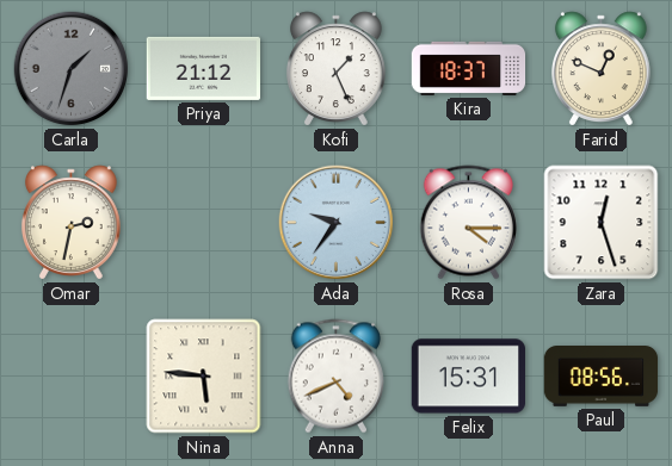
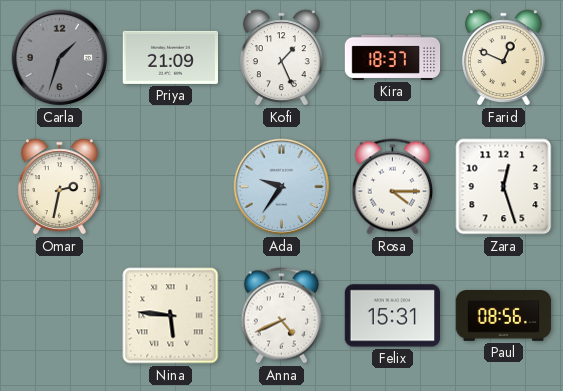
Priya: 21:12 -> 21:09
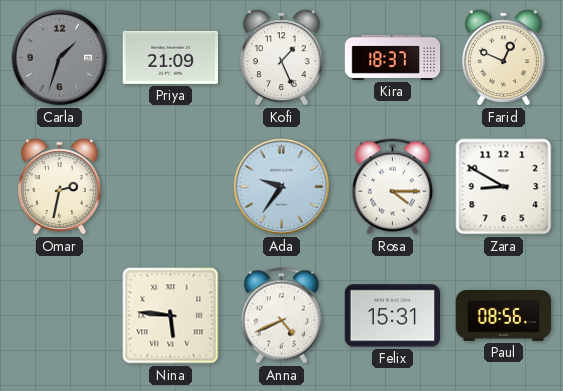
Zara: 12:27 -> 8:50
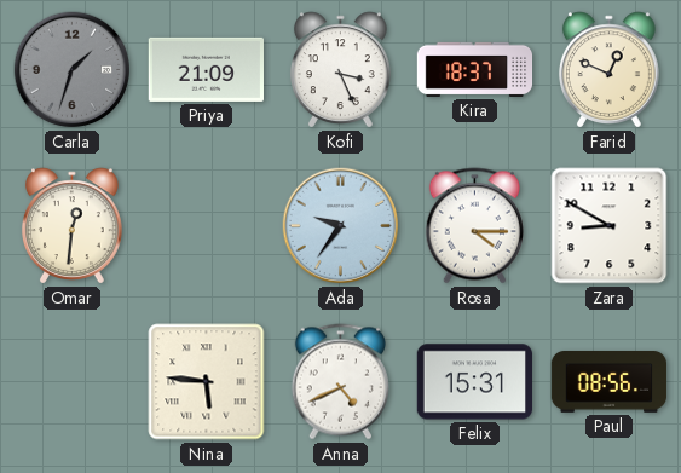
Kofi: 1:26 -> 3:26
Omar: 2:32 -> 12:31
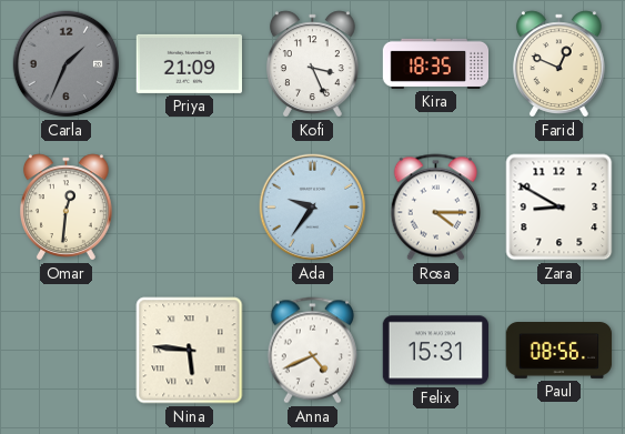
Carla: 1:33 -> 1:34
Kira: 18:37 -> 18:35
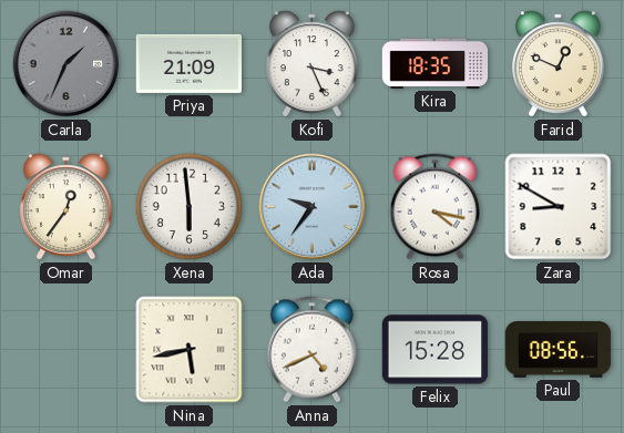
Omar: 12:31 -> 12:36
Xena: none -> 5:59
Rosa: 4:15 -> 4:17
Nina: 5:46 -> 5:43
Felix: 15:31 -> 15:28
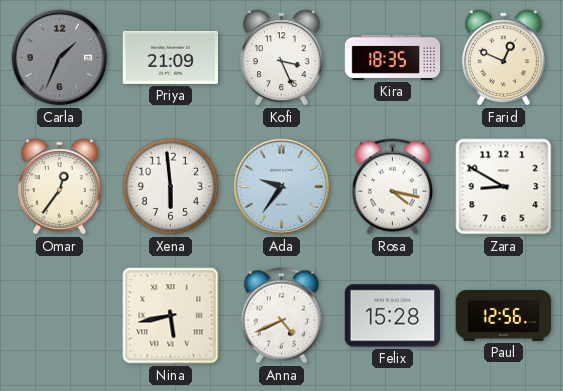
Paul: 08:56 -> 12:56
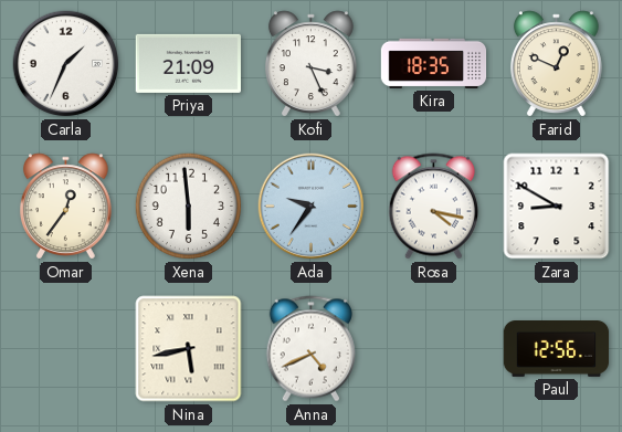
Carla dial: grey -> white
Felix: 15:28 -> none
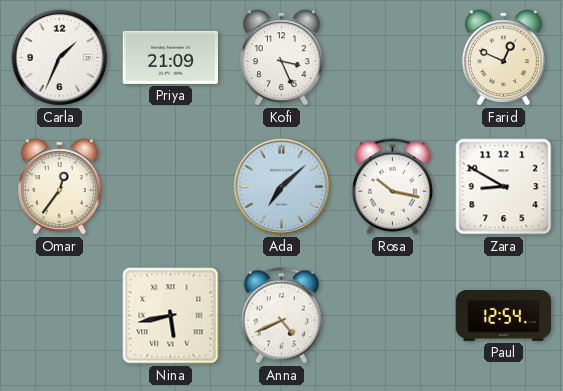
Kira: 18:35 -> none
Xena: 5:59 -> none
Ada: 9:36 -> 7:08
Rosa: 4:17 -> 10:17
Paul: 12:56 -> 12:54
